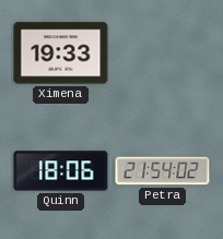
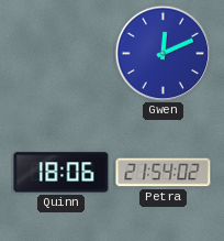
Ximena: 19:33 -> none
Gwen: none -> 12:11
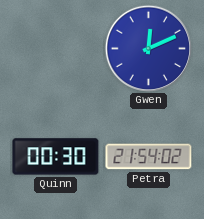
Quinn: 18:06 -> 00:30
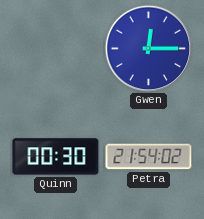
Gwen: 12:11 -> 12:15
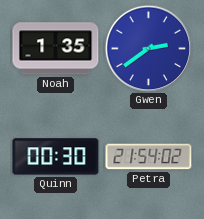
Noah: none -> 1:35
Gwen: 12:15 -> 2:39
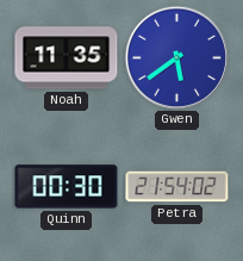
Noah: 1:35 -> 11:35
Gwen: 2:39 -> 5:39
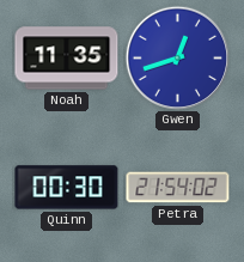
Gwen: 5:39 -> 12:42
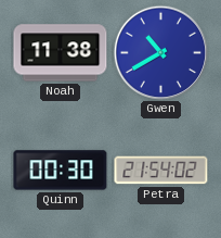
Noah: 11:35 -> 11:38
Gwen: 12:42 -> 10:40
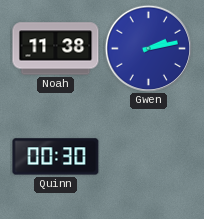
Gwen: 10:40 -> 2:13
Petra: 21:54 -> none
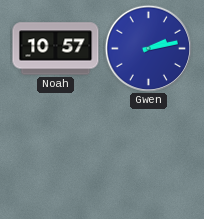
Noah: 11:38 -> 10:57
Quinn: 00:30 -> none
